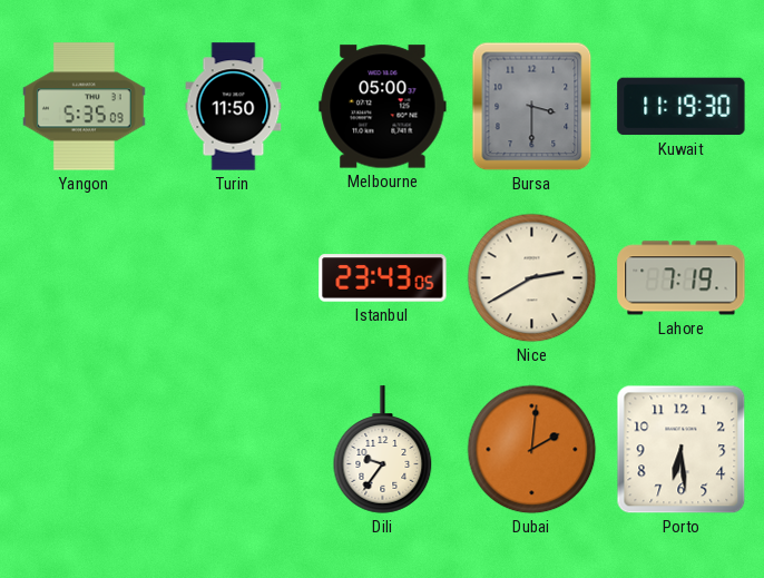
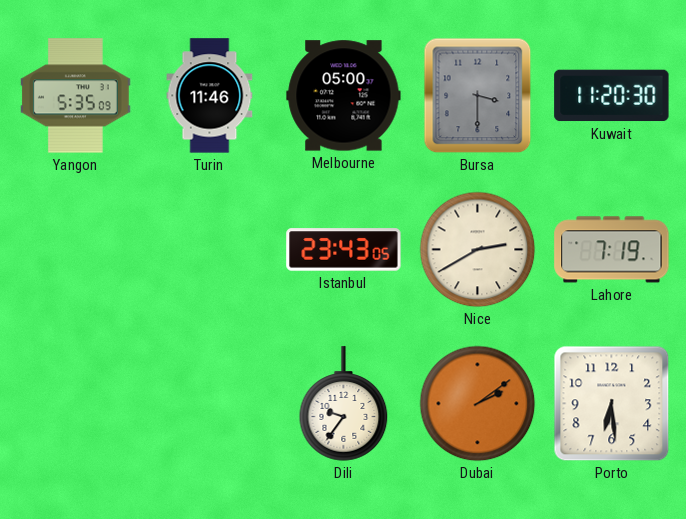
Turin: 11:50 -> 11:46
Kuwait: 11:19 -> 11:20
Dubai: 2:01 -> 2:09
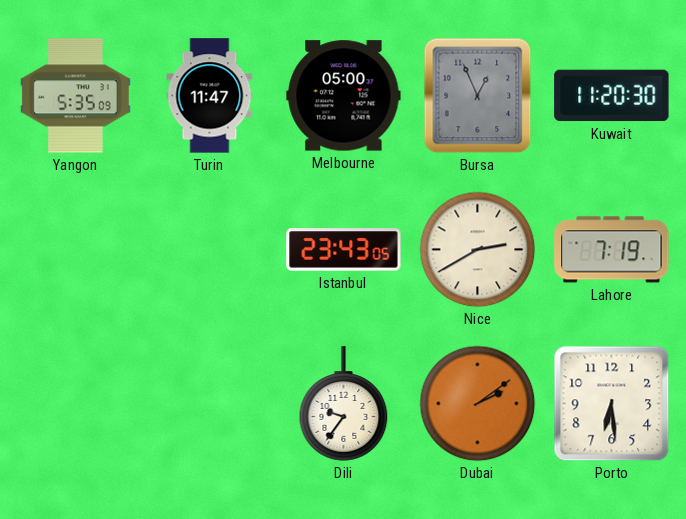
Turin: 11:46 -> 11:47
Bursa: 3:30 -> 12:56
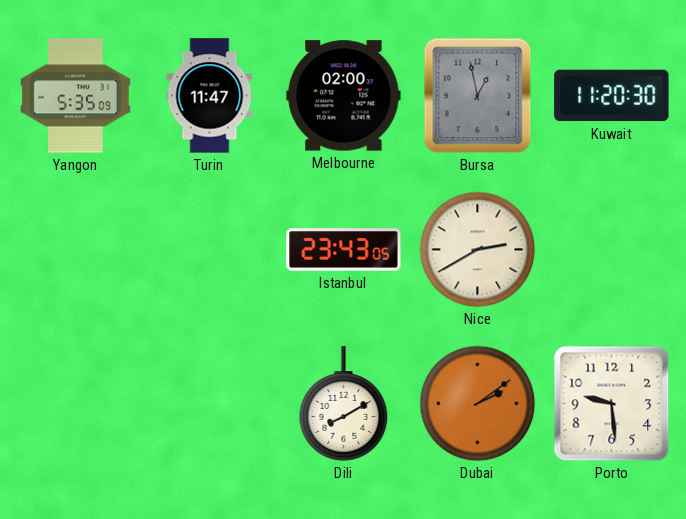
Melbourne: 05:00 -> 02:00
Bursa: 12:56 -> 12:58
Lahore: 7:19 -> none
Dili: 9:36 -> 8:10
Porto: 6:29 -> 9:29
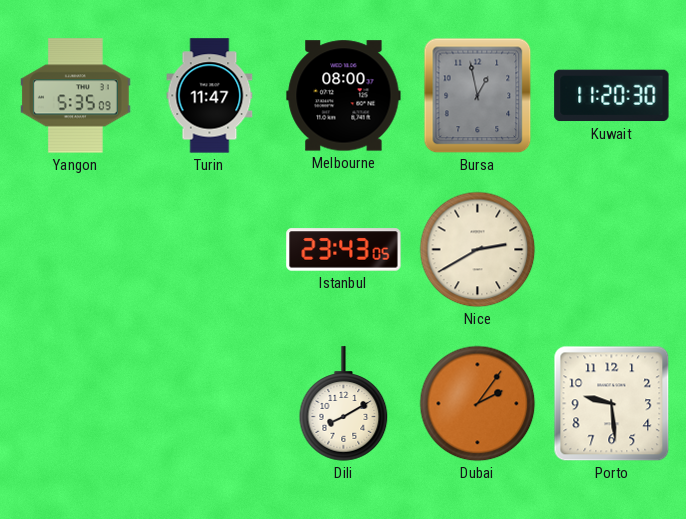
Melbourne: 02:00 -> 08:00
Dubai: 2:09 -> 2:06
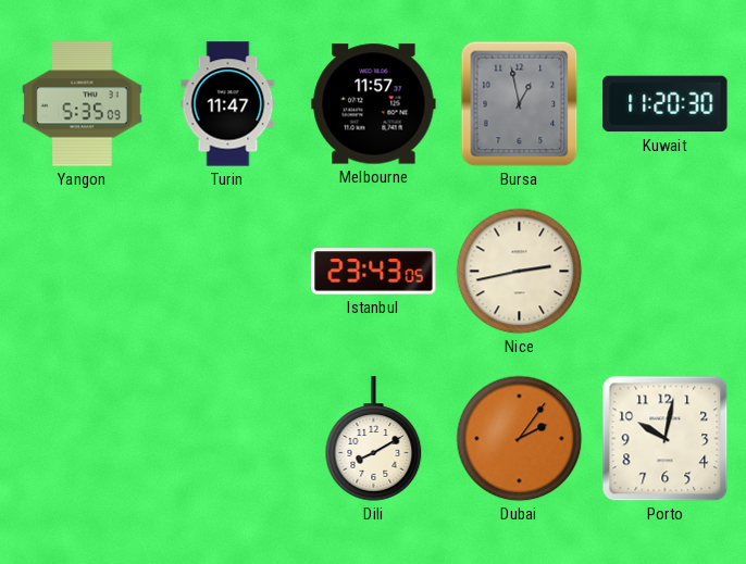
Melbourne: 08:00 -> 11:57
Nice: 2:40 -> 2:43
Porto: 9:29 -> 10:02
